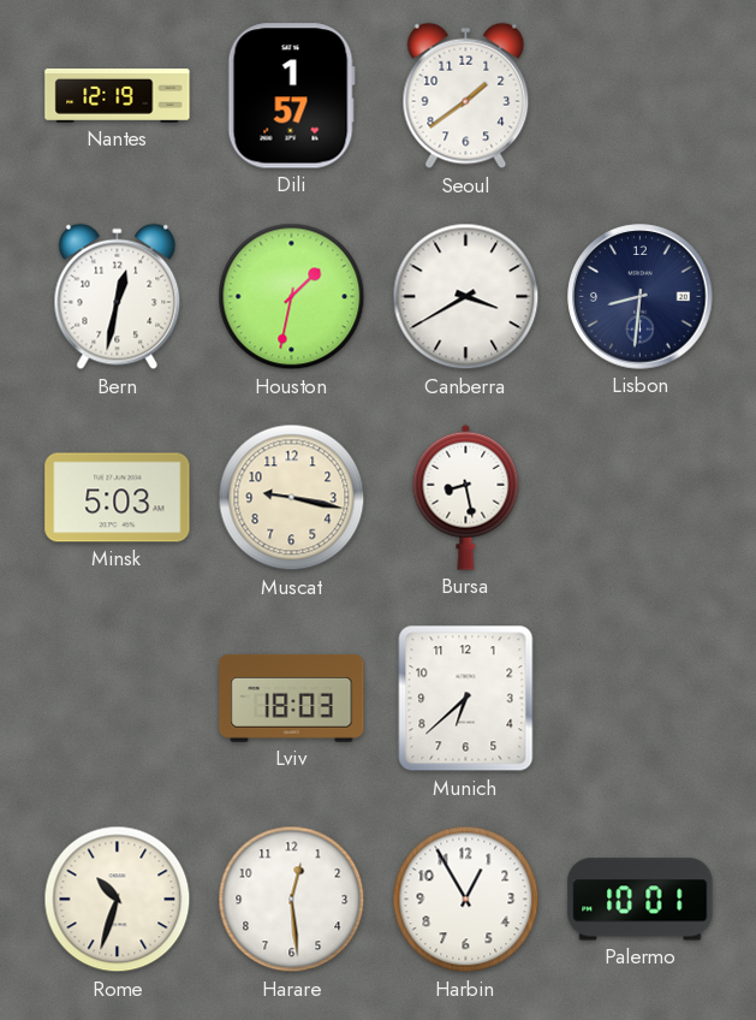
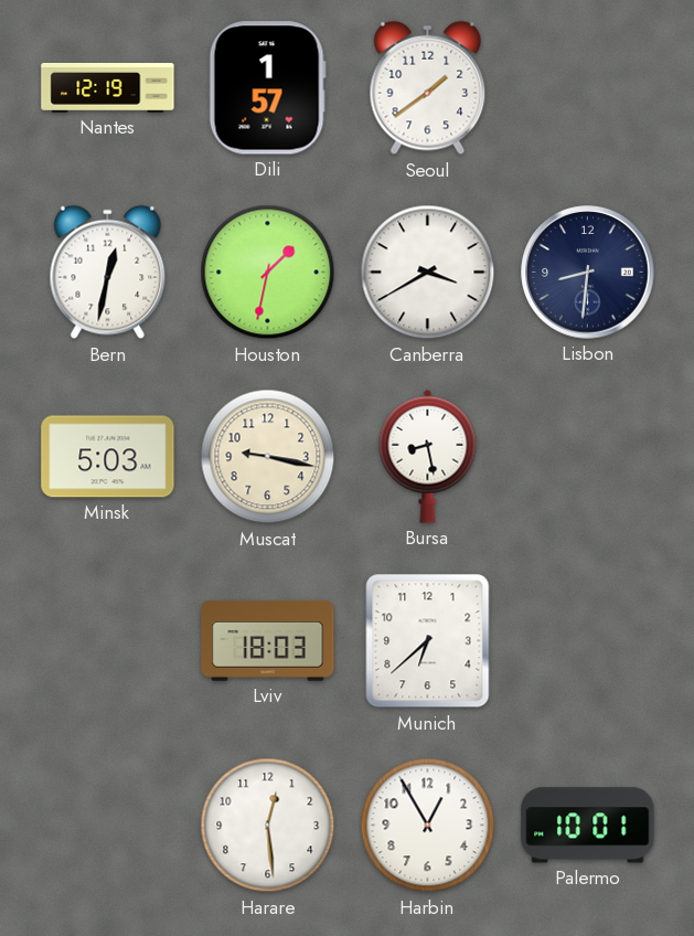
Rome: 10:33 -> none
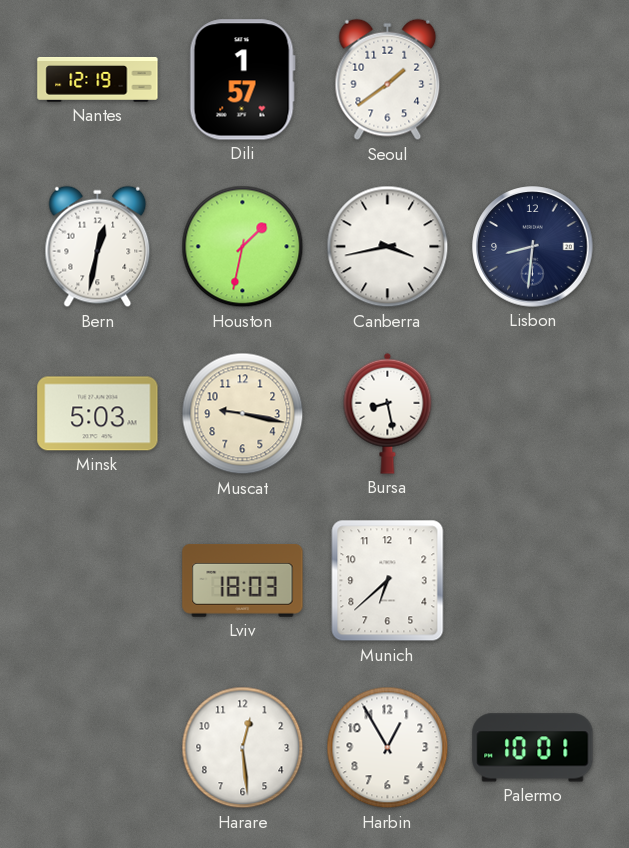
Canberra: 3:40 -> 3:43
